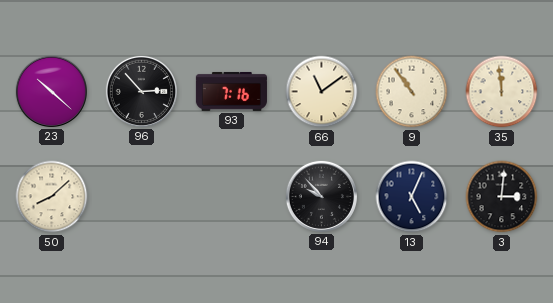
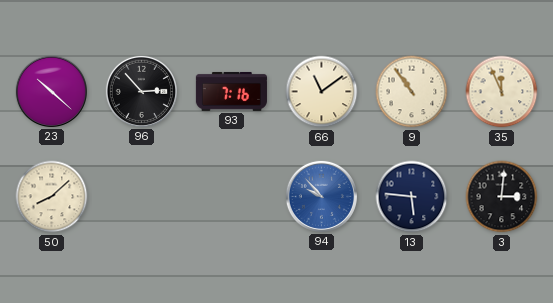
35: 11:59 -> 11:56
94 dial: black -> blue
13: 5:04 -> 5:46
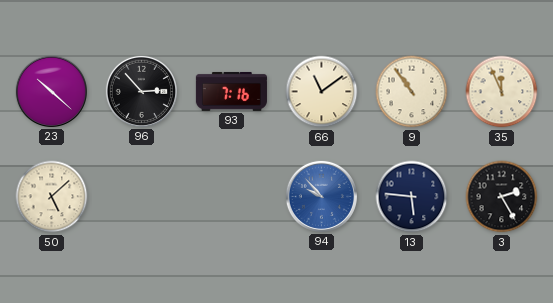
50: 8:08 -> 5:08
3: 3:01 -> 2:25
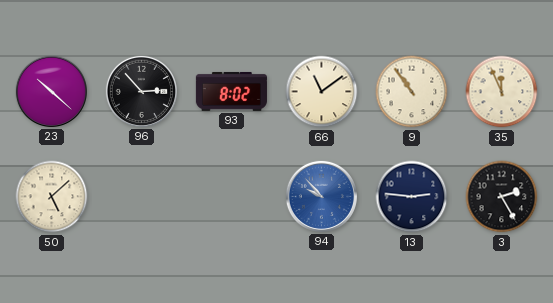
93: 7:16 -> 8:02
13: 5:46 -> 2:46
